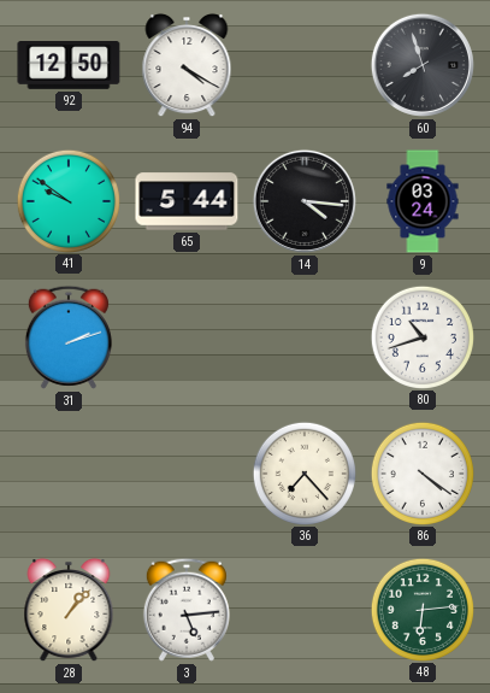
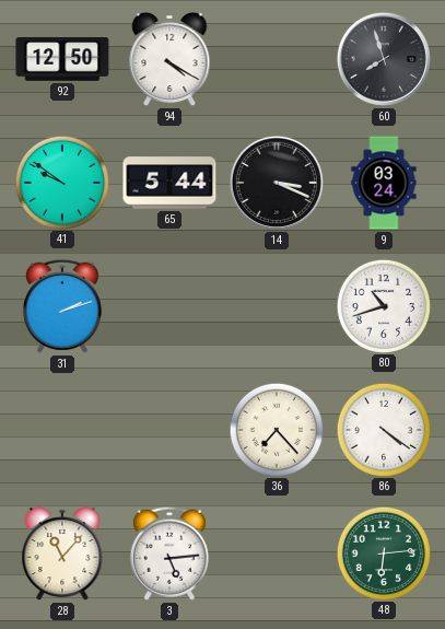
14: 4:16 -> 3:19
28: 1:07 -> 11:07
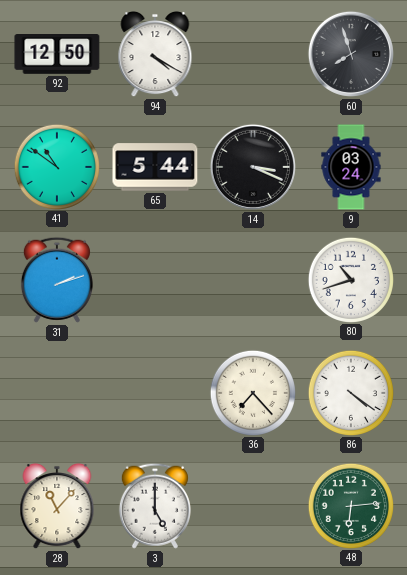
41: 9:51 -> 10:51
3: 5:14 -> 5:00
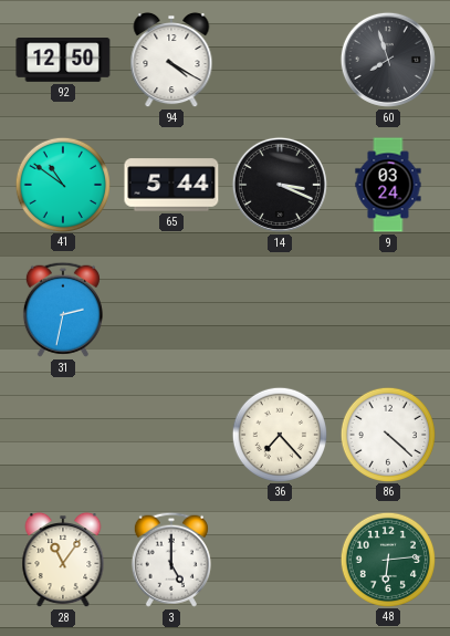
31: 2:12 -> 2:32
80: 10:42 -> none
86: 4:21 -> 4:22
28: 11:07 -> 11:06
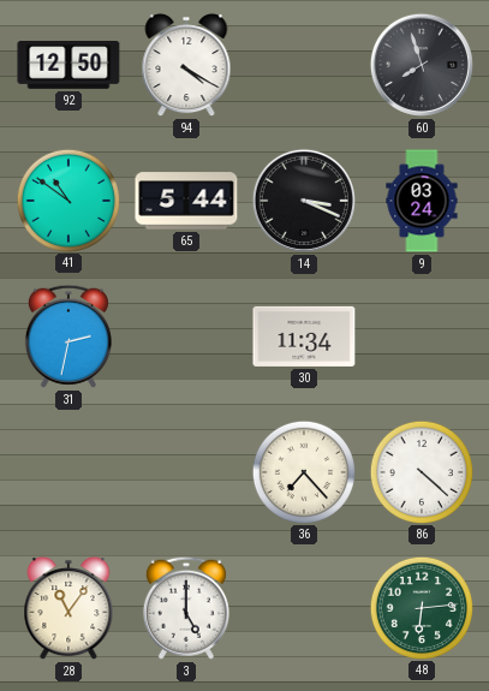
30: none -> 11:34
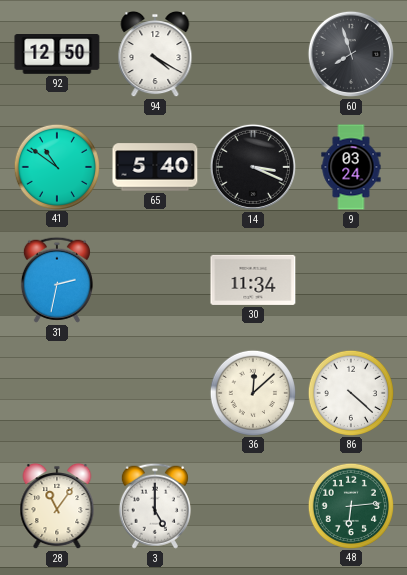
65: 5:44 -> 5:40
36: 7:23 -> 12:08
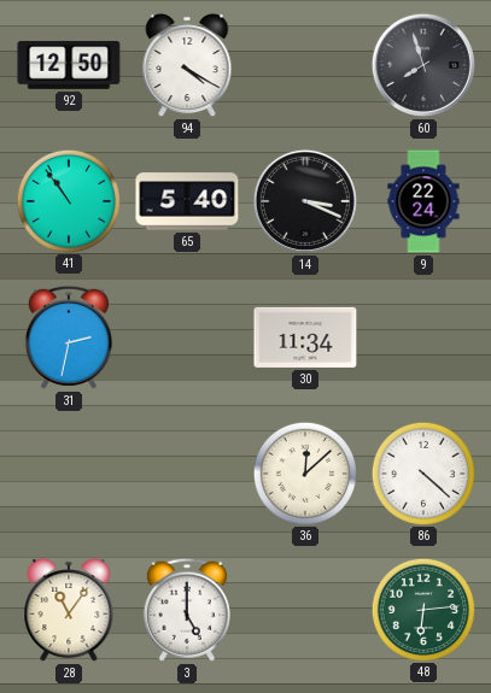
41: 10:51 -> 10:54
9: 03:24 -> 22:24
